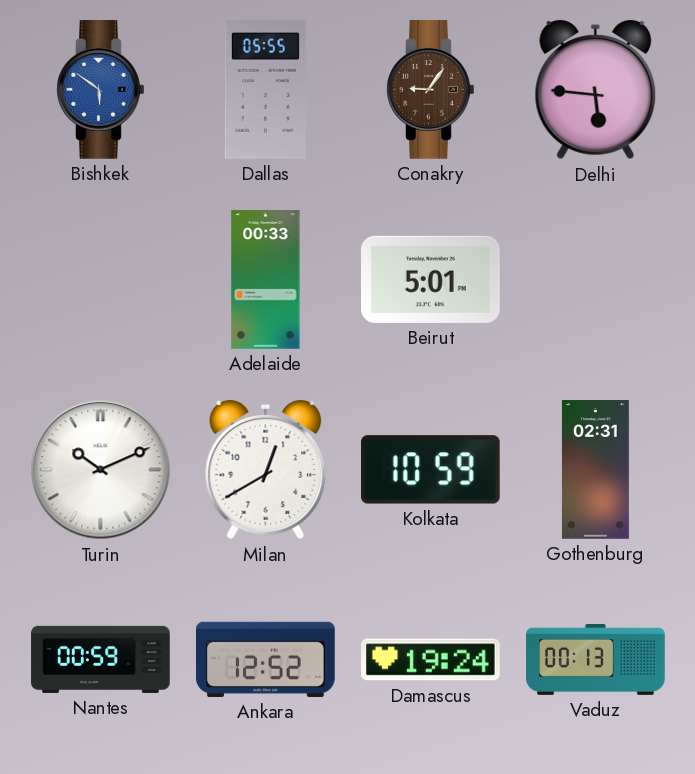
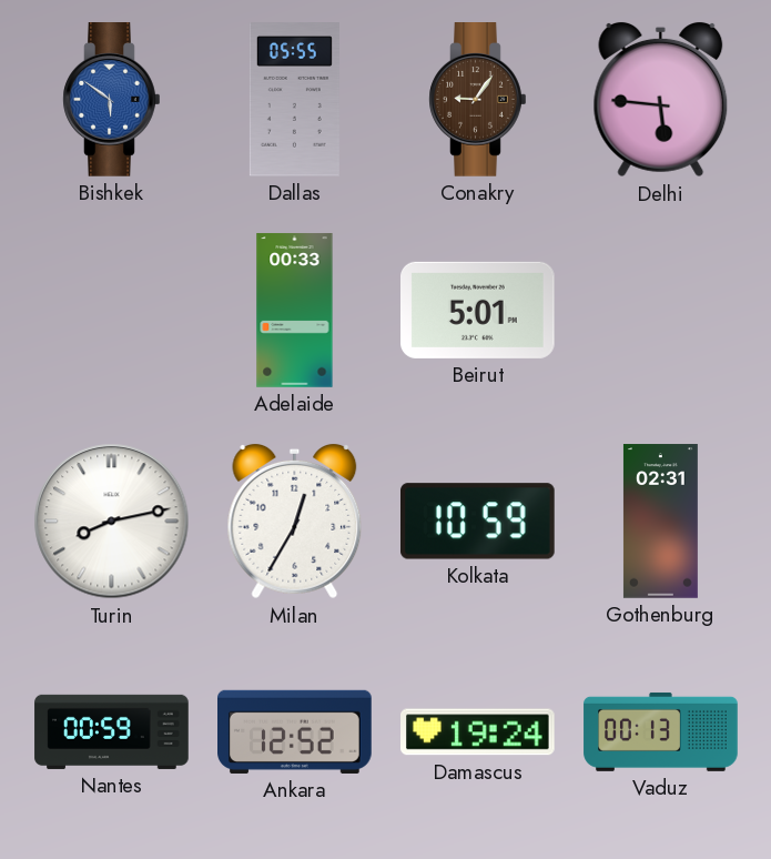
Turin: 10:11 -> 8:13
Milan: 12:40 -> 12:35
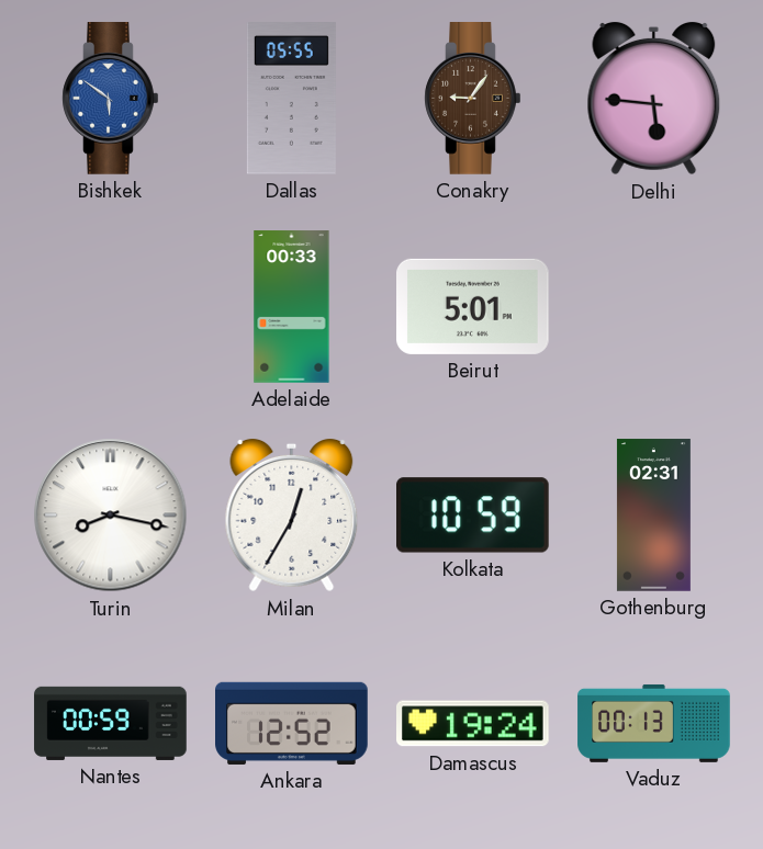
Turin: 8:13 -> 8:17
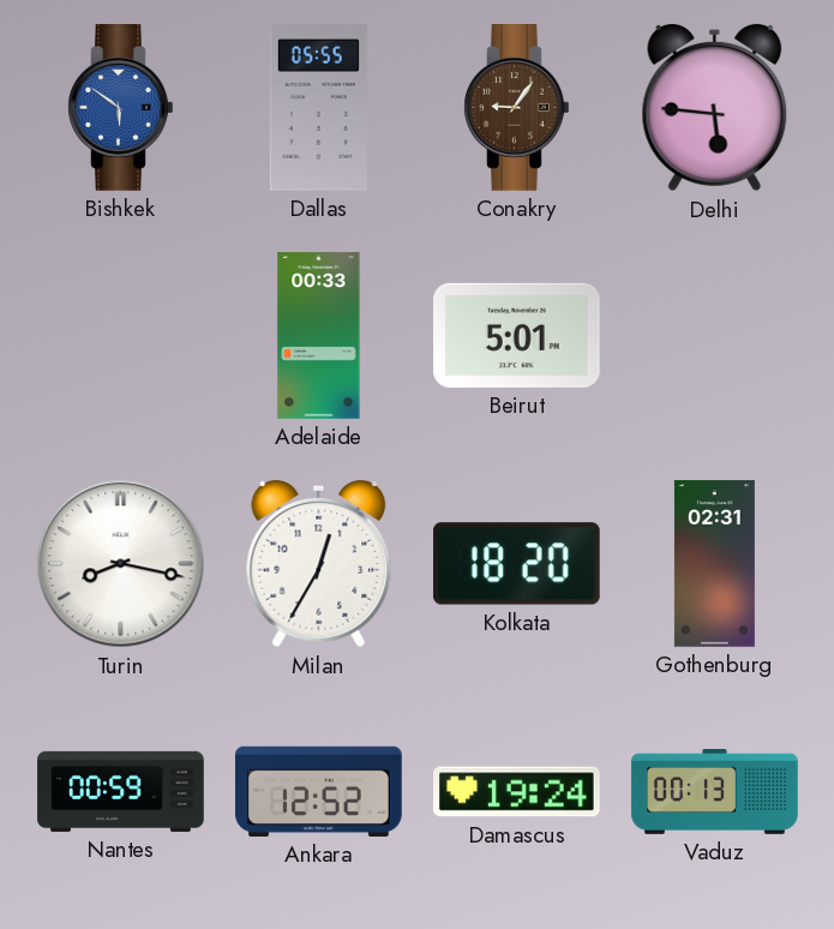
Kolkata: 10:59 -> 18:20
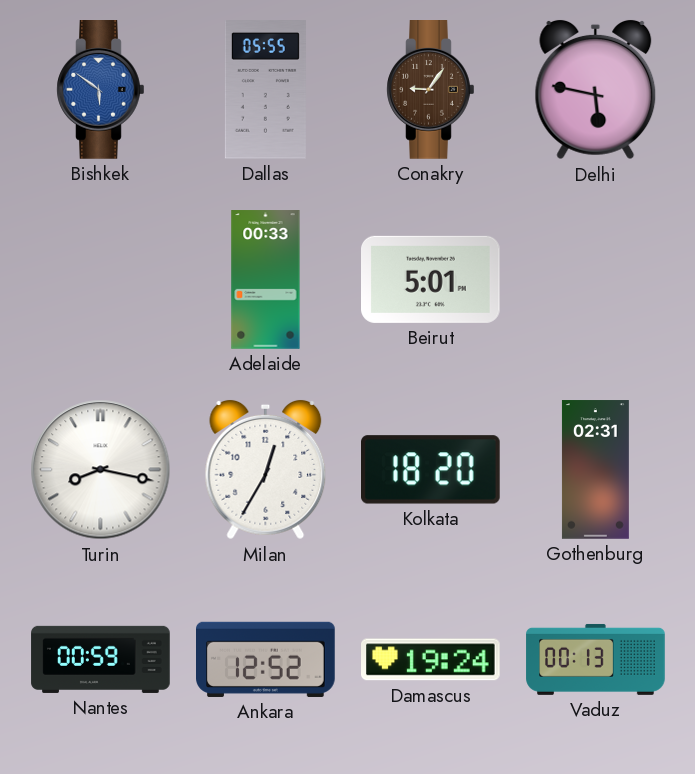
Delhi: 5:46 -> 5:47
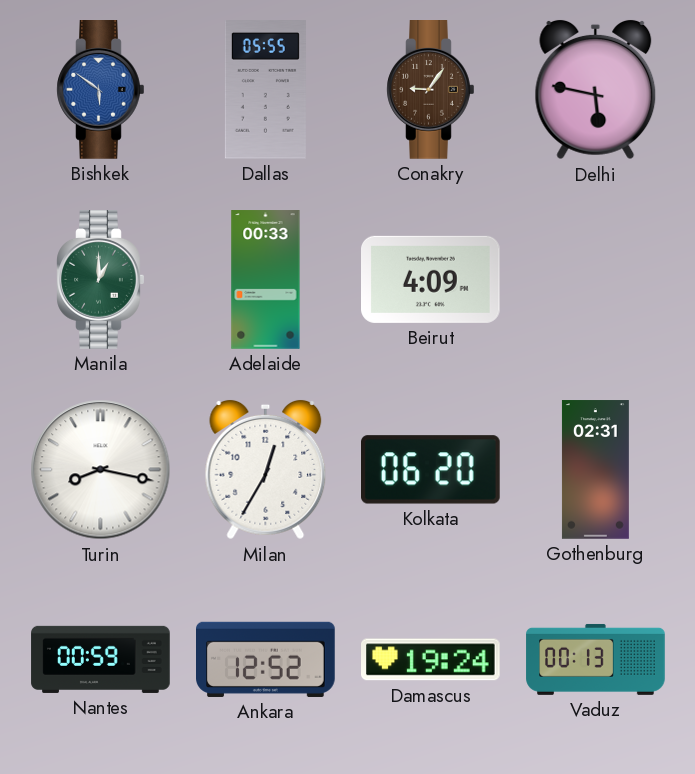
Manila: none -> 1:00
Beirut: 5:01 -> 4:09
Kolkata: 18:20 -> 06:20
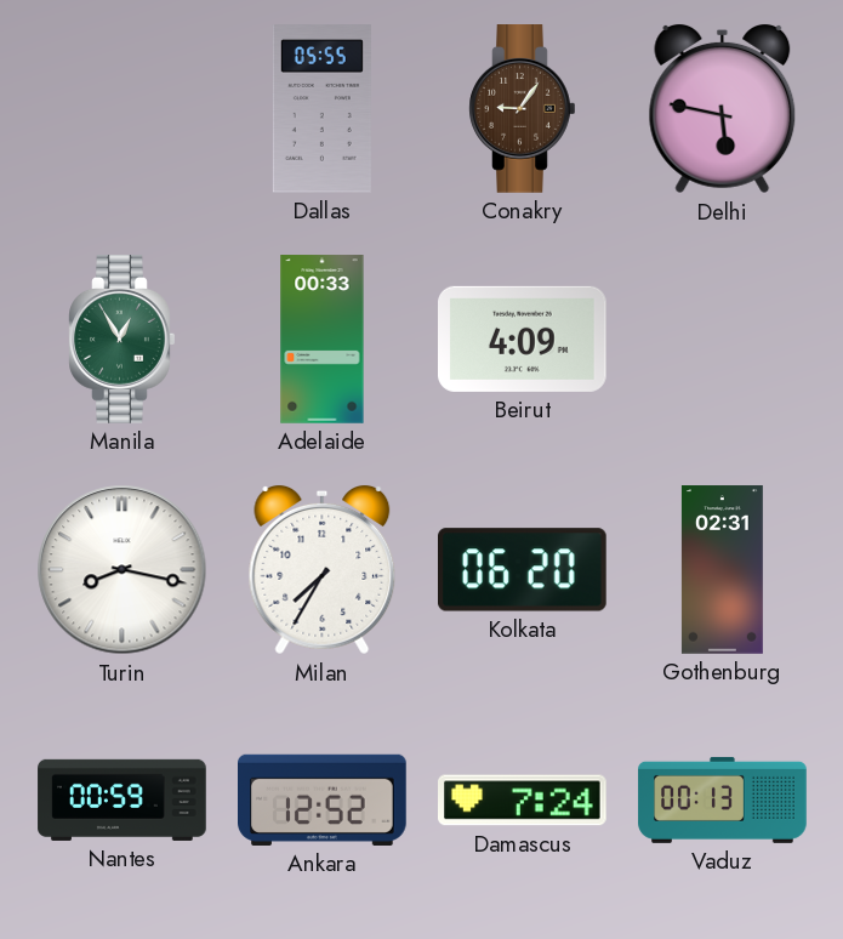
Bishkek: 5:51 -> none
Manila: 1:00 -> 12:55
Milan: 12:35 -> 7:35
Damascus: 19:24 -> 7:24
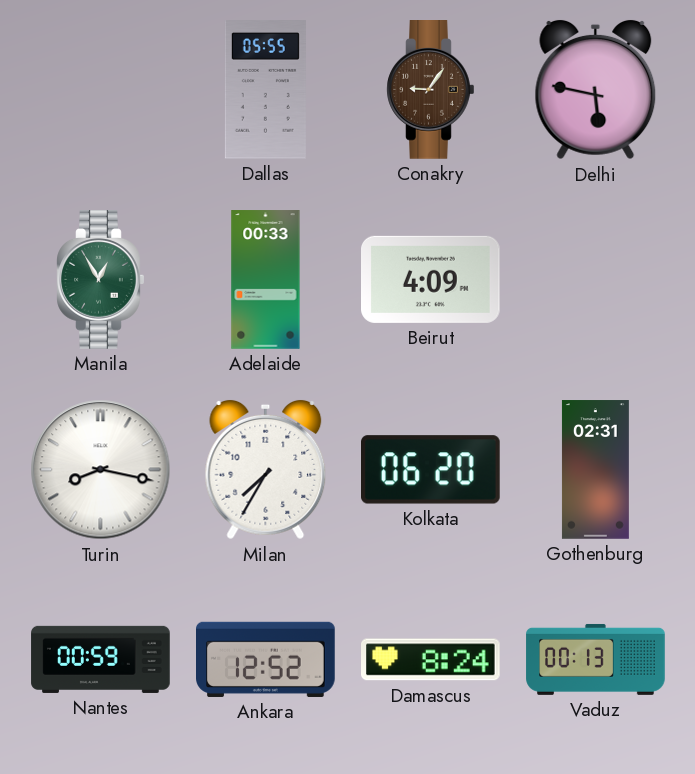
Damascus: 7:24 -> 8:24
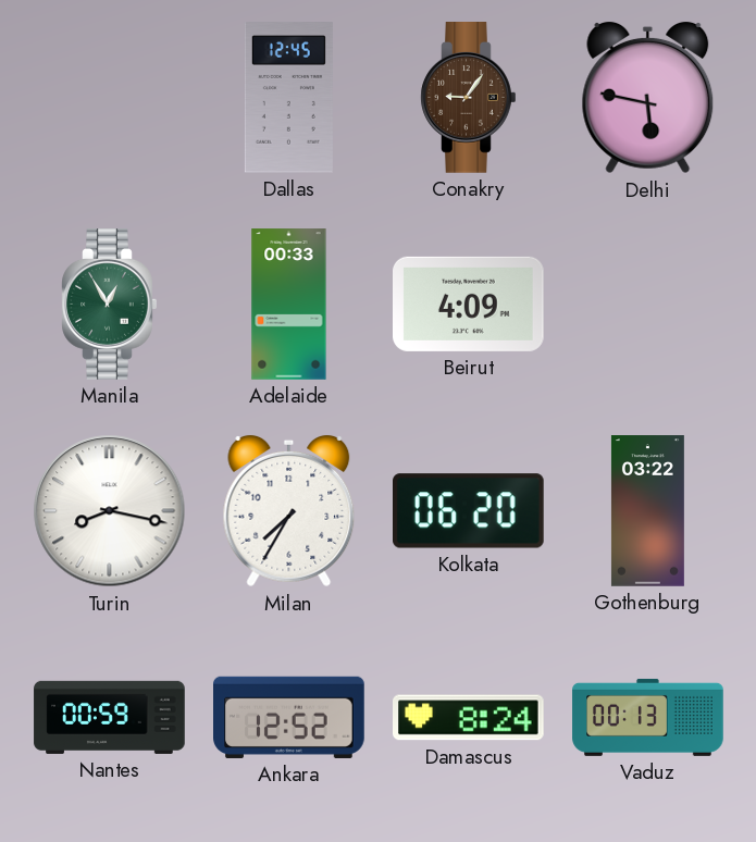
Dallas: 05:55 -> 12:45
Gothenburg: 02:31 -> 03:22
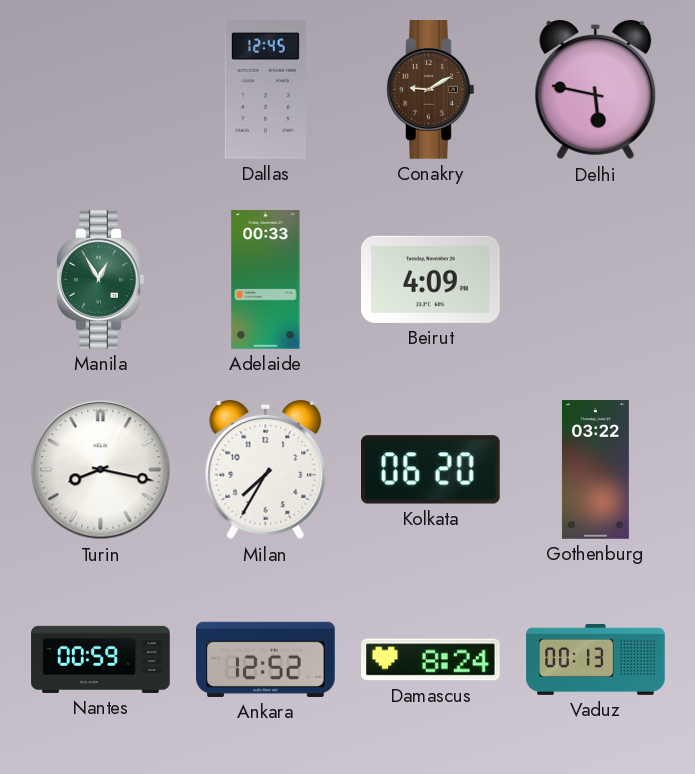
Conakry: 9:06 -> 9:10
